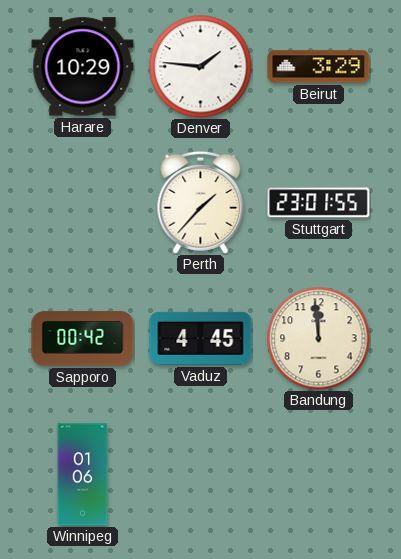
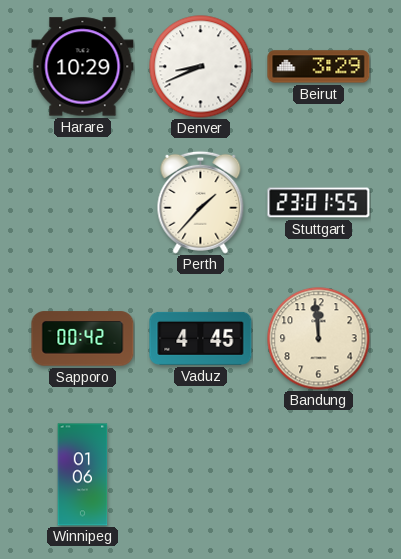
Denver: 1:46 -> 8:41
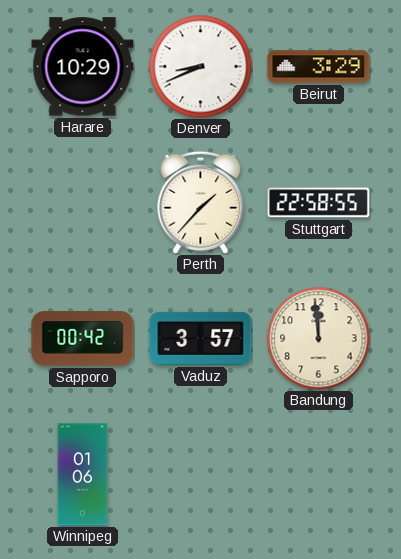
Stuttgart: 23:01 -> 22:58
Vaduz: 4:45 -> 3:57
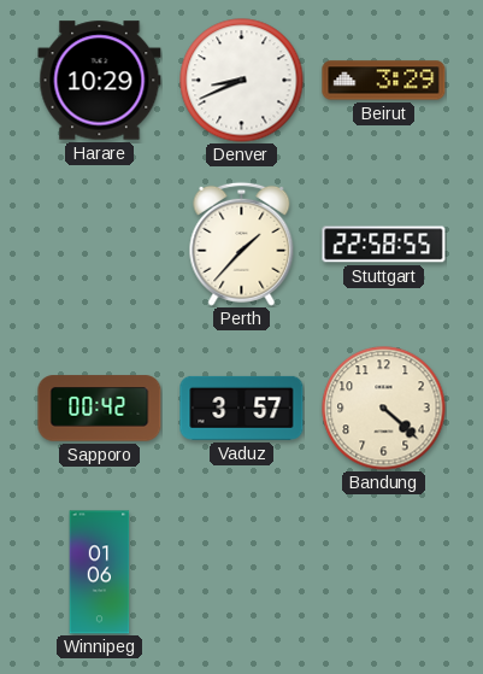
Bandung: 11:59 -> 4:22
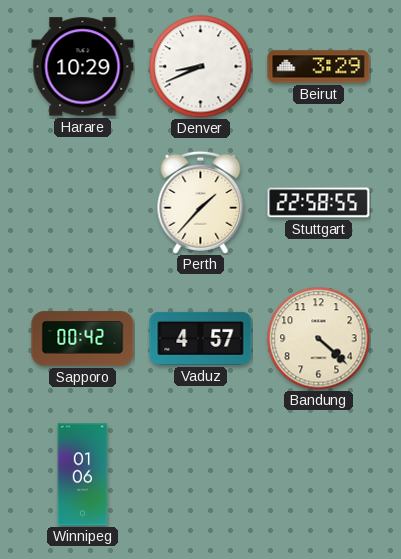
Vaduz: 3:57 -> 4:57
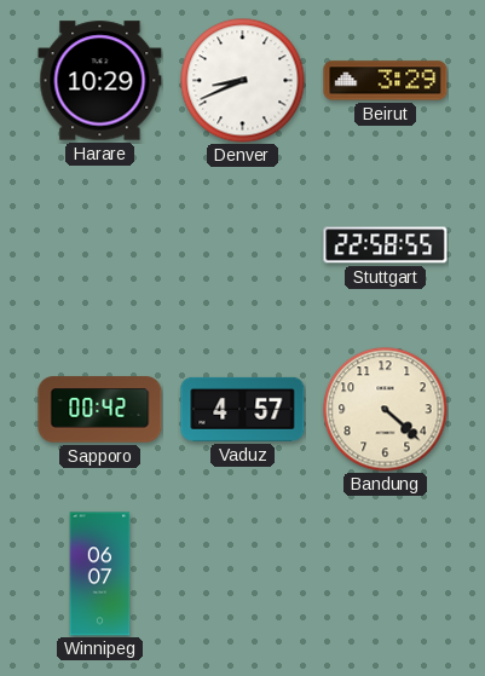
Perth: 1:37 -> none
Winnipeg: 01:06 -> 06:07
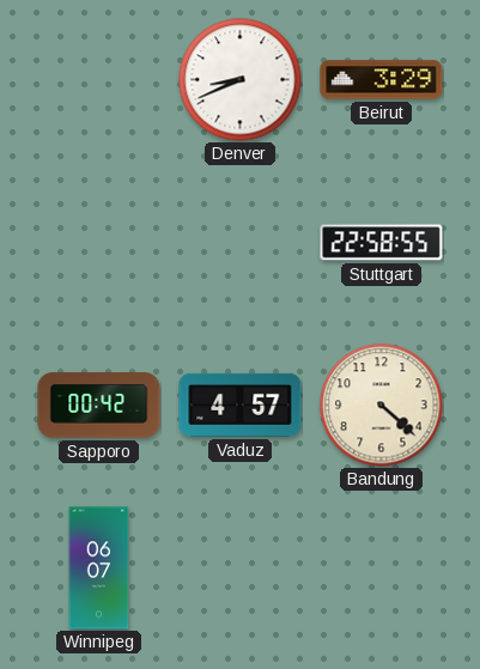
Harare: 10:29 -> none
